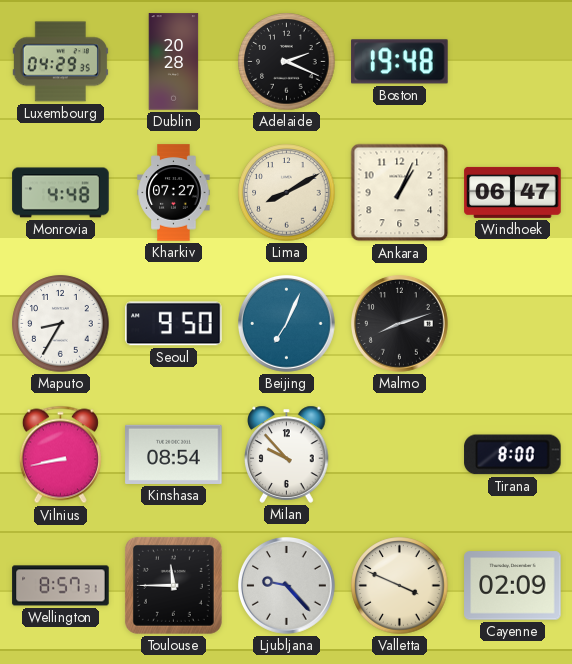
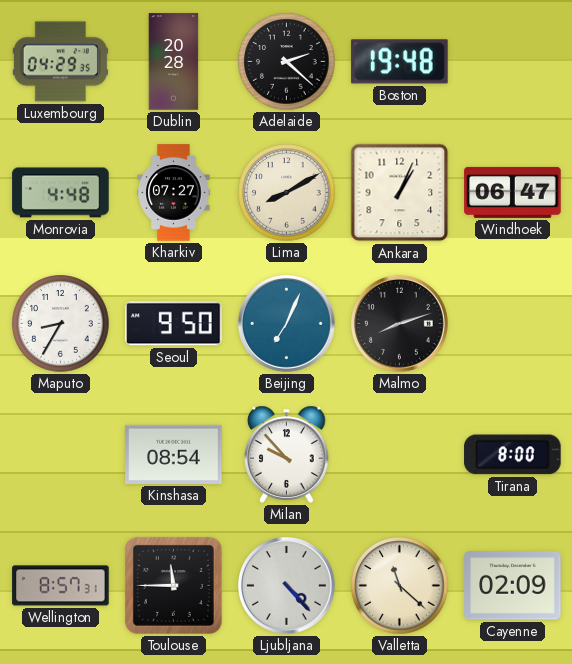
Adelaide: 2:19 -> 2:22
Vilnius: 8:43 -> none
Ljubljana: 9:23 -> 4:23
Valletta: 3:49 -> 11:22
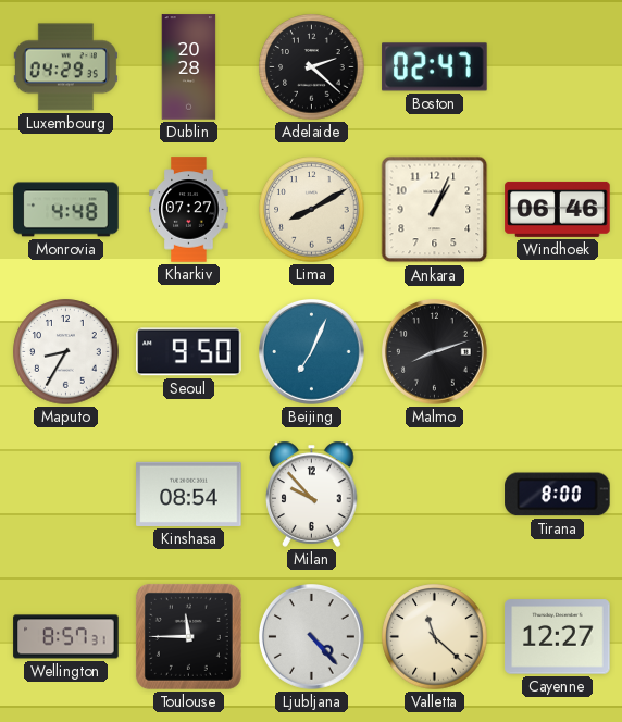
Boston: 19:48 -> 02:47
Windhoek: 06:47 -> 06:46
Cayenne: 02:09 -> 12:27
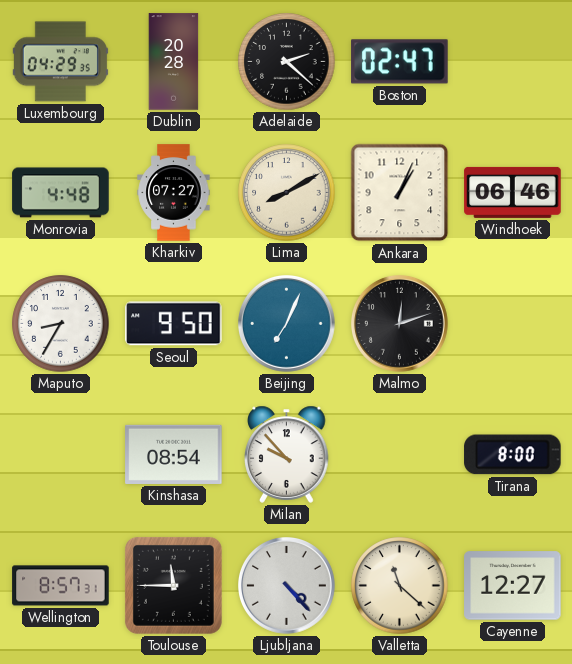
Malmo: 8:12 -> 12:12
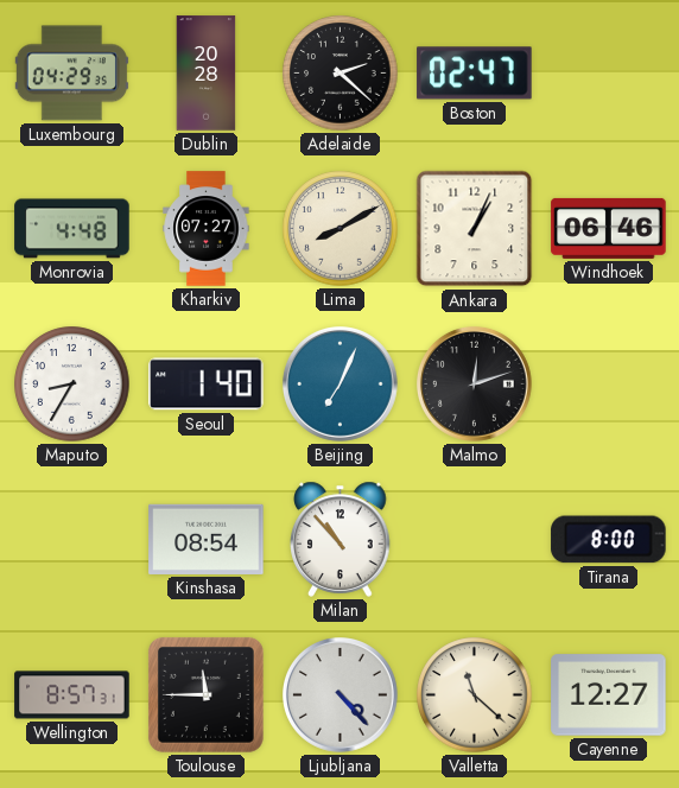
Seoul: 9:50 -> 1:40
Milan: 9:53 -> 10:53
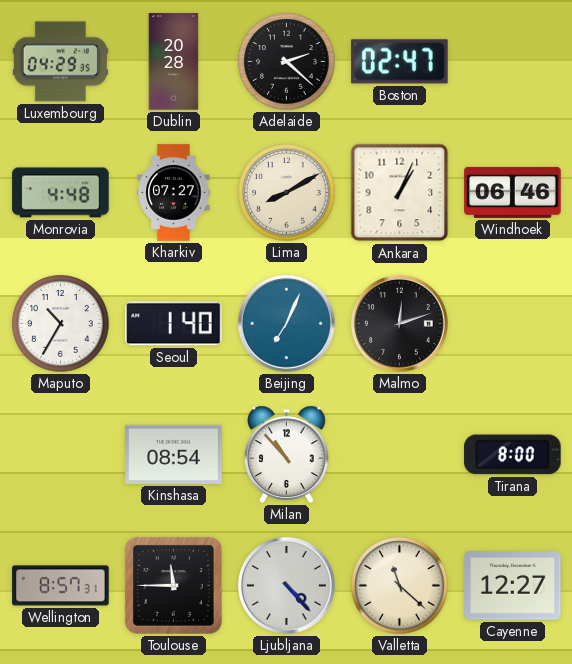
Maputo: 8:35 -> 10:35
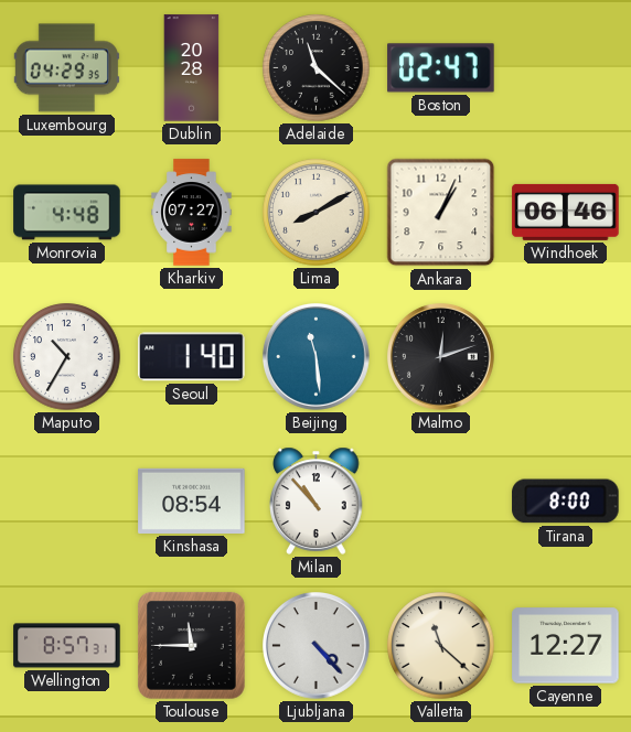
Adelaide: 2:22 -> 11:22
Beijing: 7:04 -> 11:29
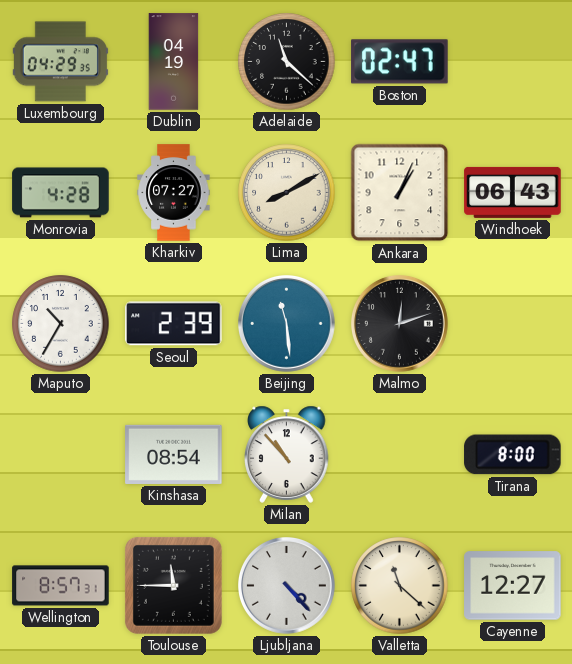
Dublin: 20:28 -> 04:19
Monrovia: 4:48 -> 4:28
Windhoek: 06:46 -> 06:43
Seoul: 1:40 -> 2:39
